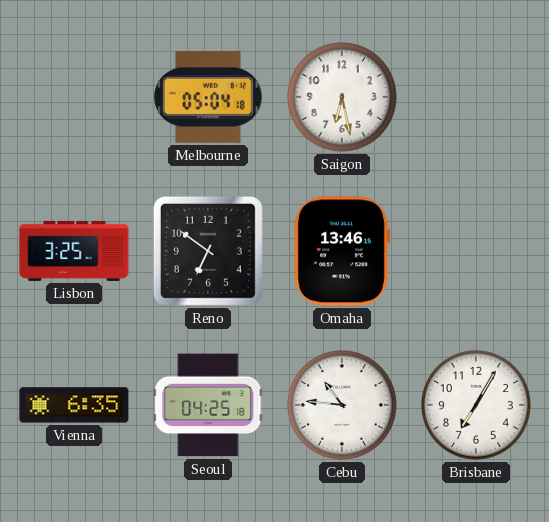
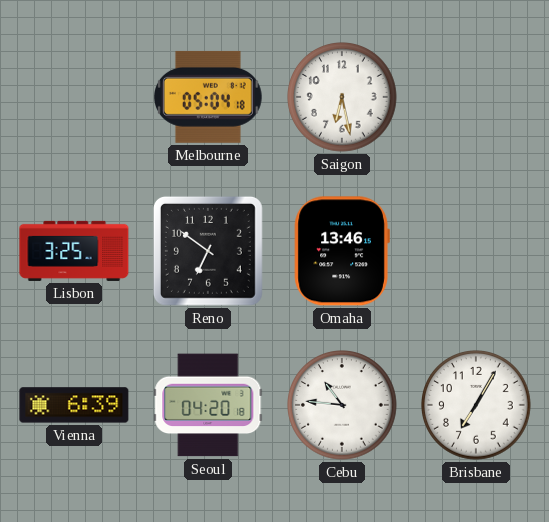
Vienna: 6:35 -> 6:39
Seoul: 04:25 -> 04:20
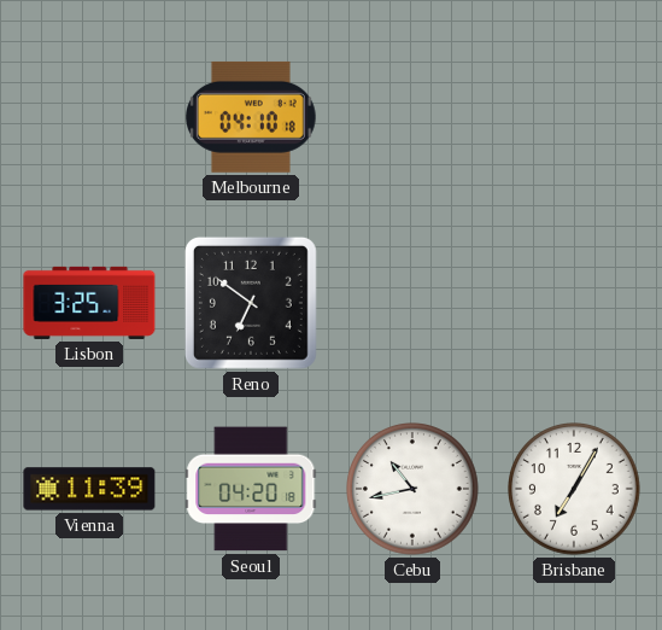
Melbourne: 05:04 -> 04:10
Saigon: 6:28 -> none
Omaha: 13:46 -> none
Vienna: 6:39 -> 11:39
Cebu: 10:46 -> 10:43
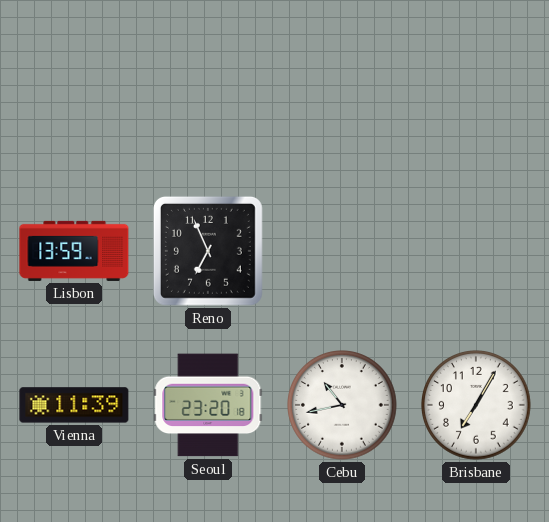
Melbourne: 04:10 -> none
Lisbon: 3:25 -> 13:59
Reno: 6:51 -> 6:56
Seoul: 04:20 -> 23:20
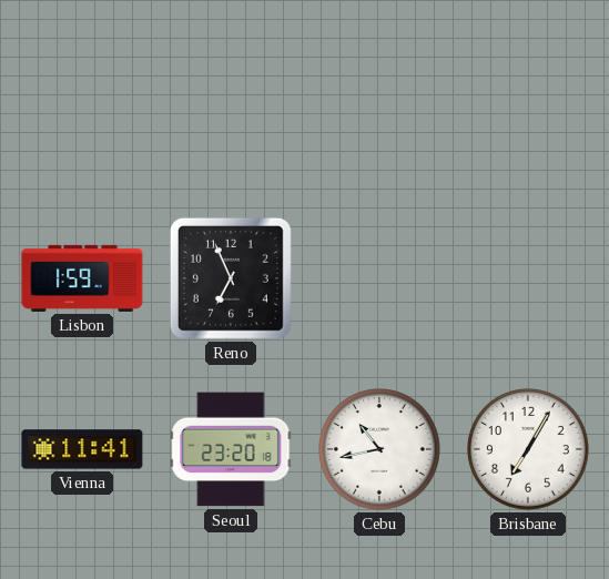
Lisbon: 13:59 -> 1:59
Vienna: 11:39 -> 11:41
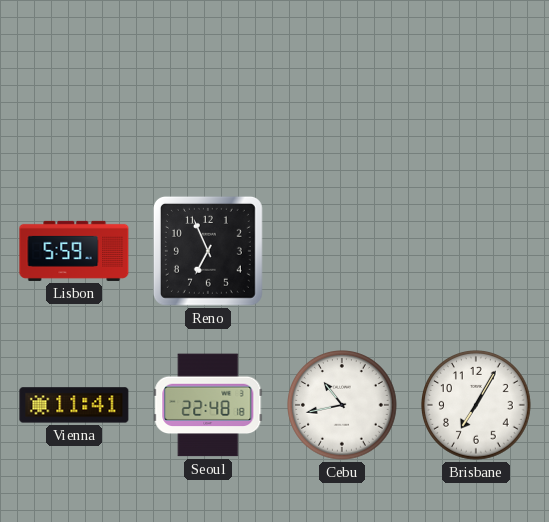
Lisbon: 1:59 -> 5:59
Seoul: 23:20 -> 22:48
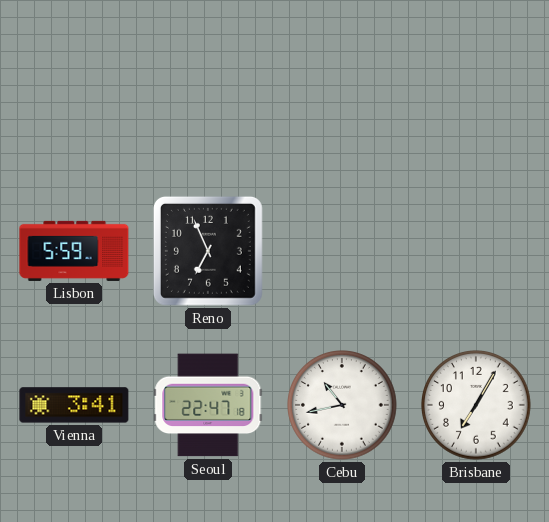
Vienna: 11:41 -> 3:41
Seoul: 22:48 -> 22:47
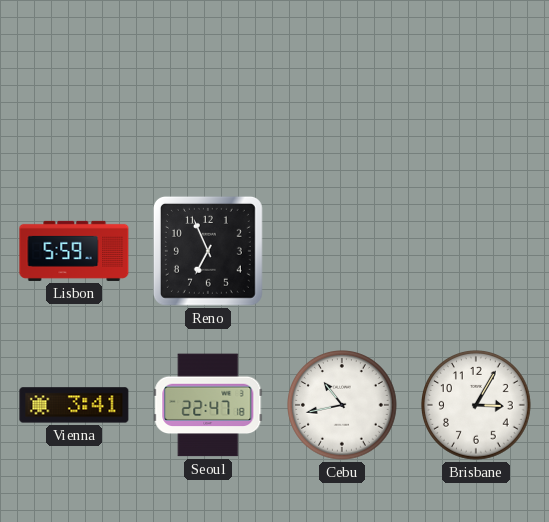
Brisbane: 7:05 -> 3:05
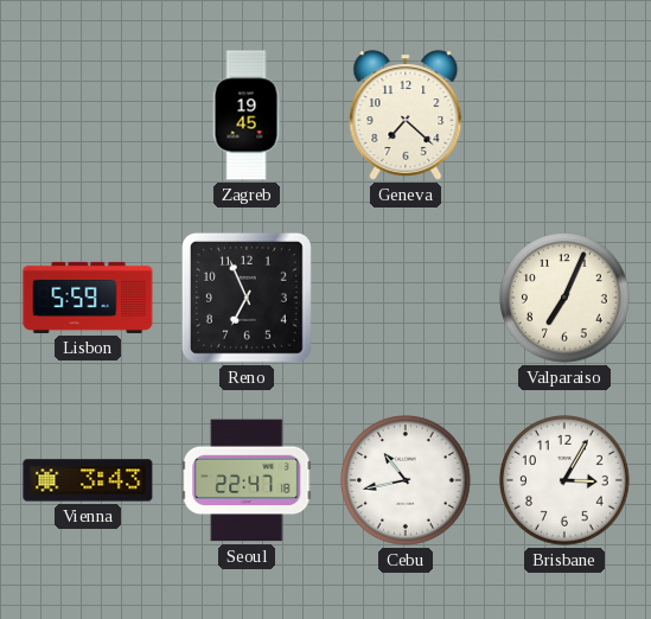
Zagreb: none -> 19:45
Geneva: none -> 7:22
Valparaiso: none -> 7:04
Vienna: 3:41 -> 3:43
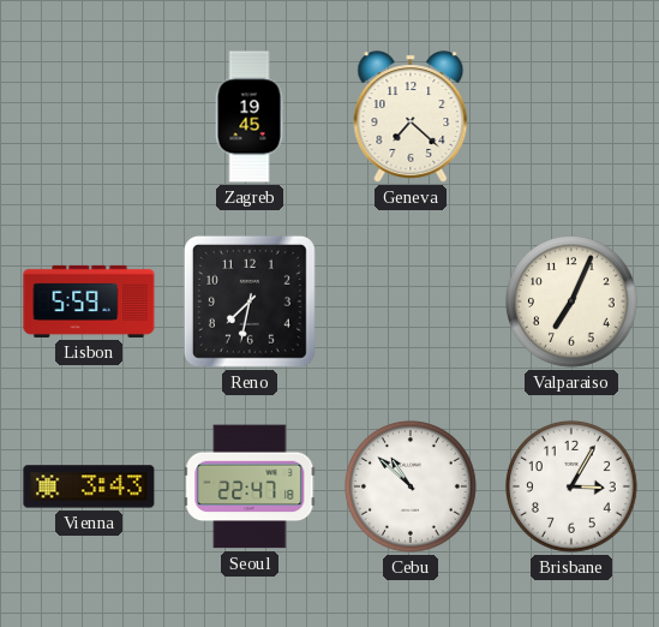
Reno: 6:56 -> 7:32
Cebu: 10:43 -> 10:52
